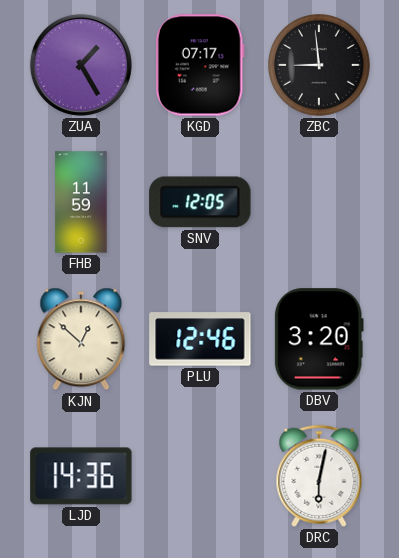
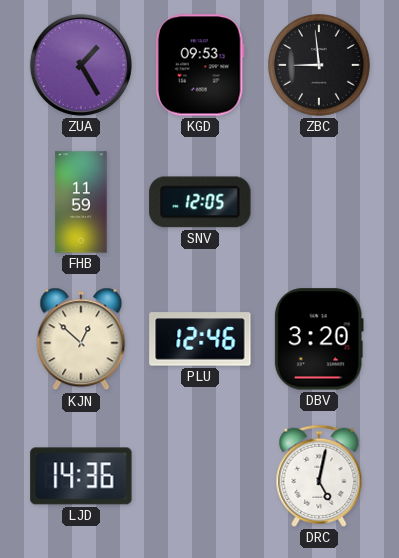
KGD: 07:17 -> 09:53
DRC: 6:02 -> 5:02
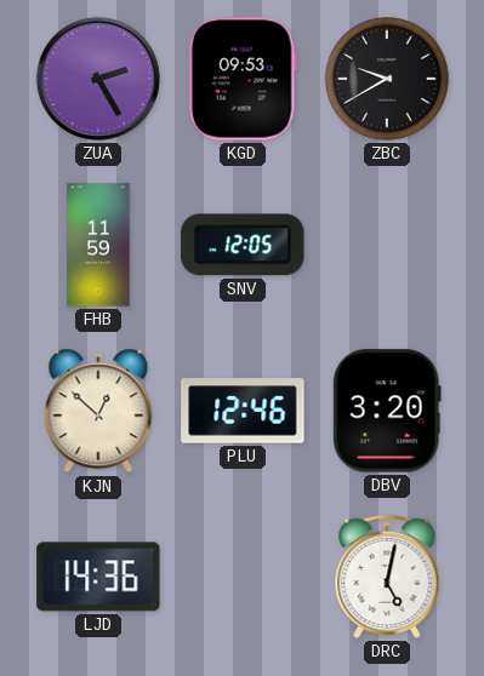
ZUA: 1:25 -> 2:25
ZBC: 8:59 -> 9:40
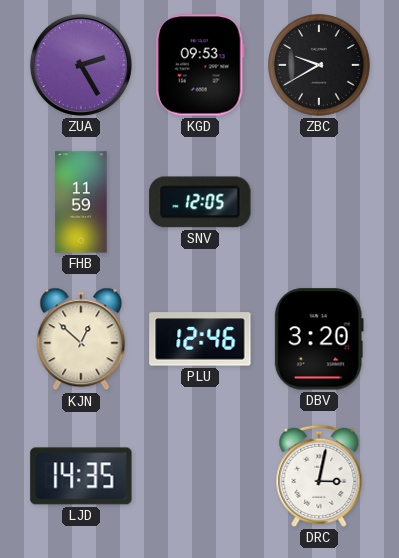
LJD: 14:36 -> 14:35
DRC: 5:02 -> 3:02
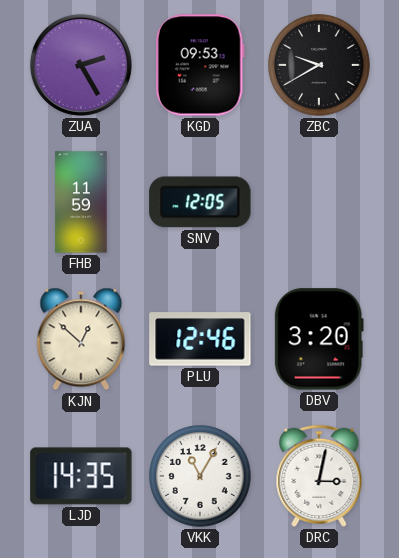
VKK: none -> 11:05
